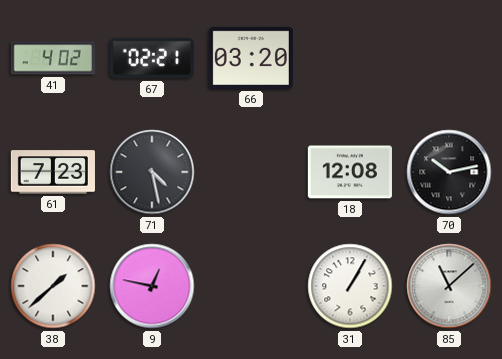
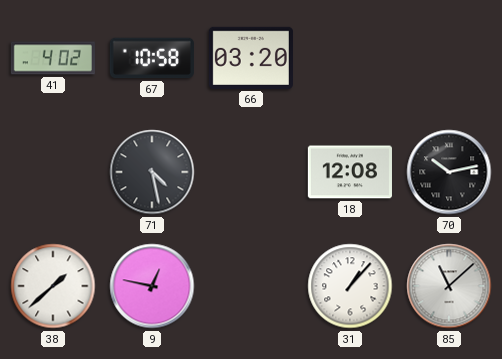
67: 02:21 -> 10:58
61: 7:23 -> none
31: 1:05 -> 1:07
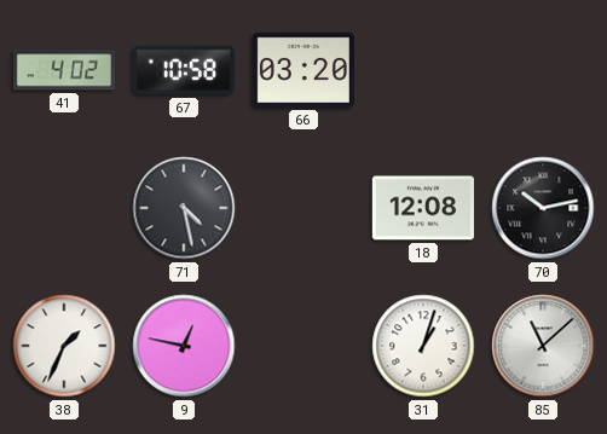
38: 1:38 -> 1:34
31: 1:07 -> 1:03
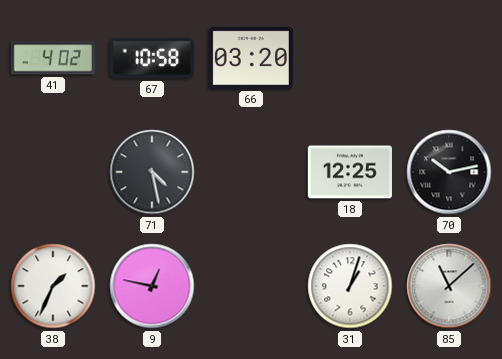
18: 12:08 -> 12:25
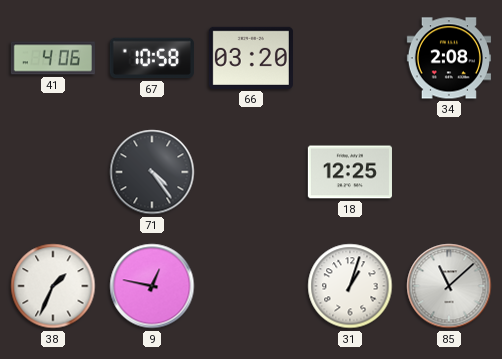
41: 4:02 -> 4:06
34: none -> 2:08
71: 4:28 -> 4:24
70: 10:13 -> none
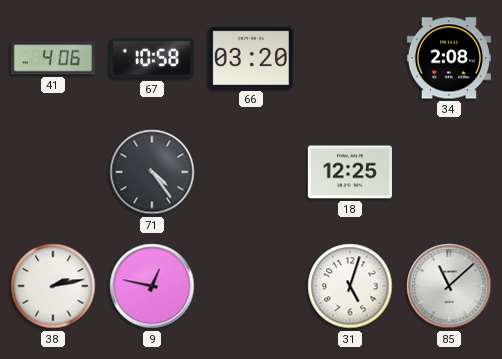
38: 1:34 -> 2:13
31: 1:03 -> 5:03
